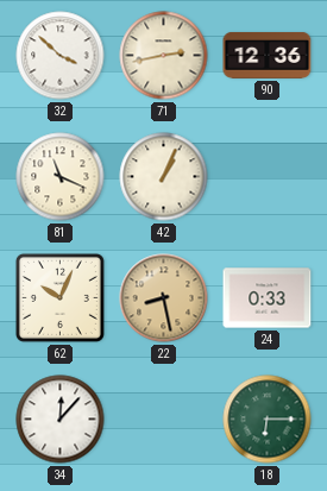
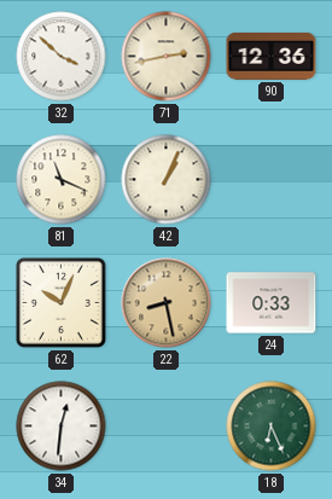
34: 12:07 -> 12:31
18: 6:15 -> 6:26
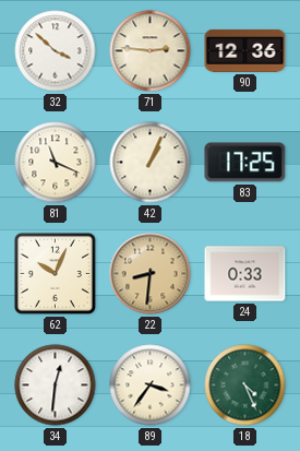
71: 2:43 -> 2:46
83: none -> 17:25
22: 8:28 -> 8:31
89: none -> 3:36
18: 6:26 -> 4:26
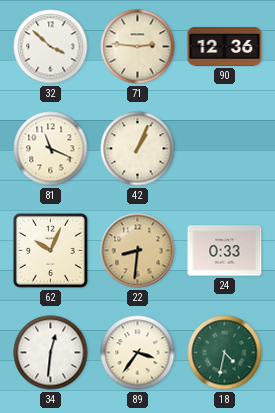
83: 17:25 -> none
18: 4:26 -> 4:32
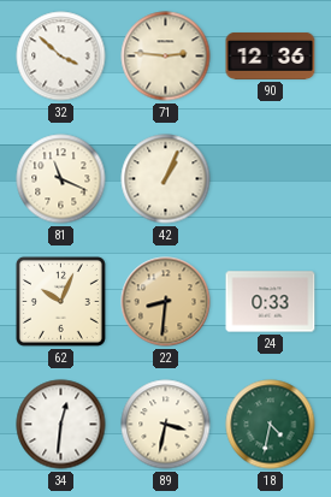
89: 3:36 -> 3:32
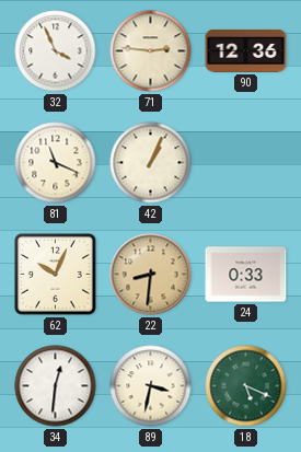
32: 3:52 -> 3:56
18: 4:32 -> 5:19
